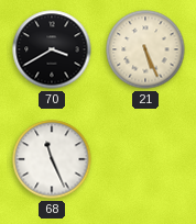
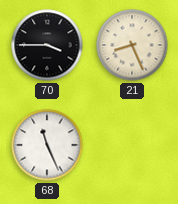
70: 3:40 -> 3:45
21: 5:26 -> 8:26
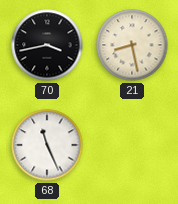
70: 3:45 -> 3:43
21: 8:26 -> 8:28
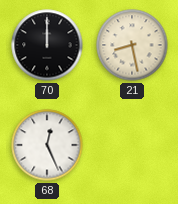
70: 3:43 -> 12:00
68: 11:26 -> 12:26
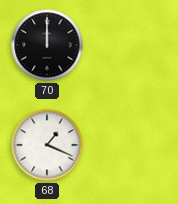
21: 8:28 -> none
68: 12:26 -> 1:19
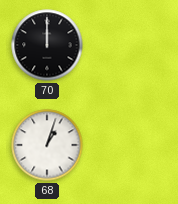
68: 1:19 -> 1:03
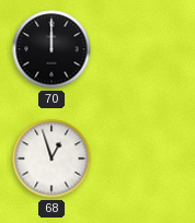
68: 1:03 -> 12:57
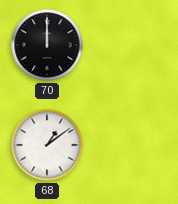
68: 12:57 -> 1:09
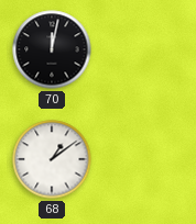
70: 12:00 -> 12:02
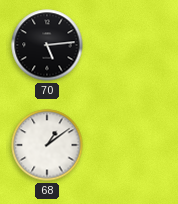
70: 12:02 -> 5:14
